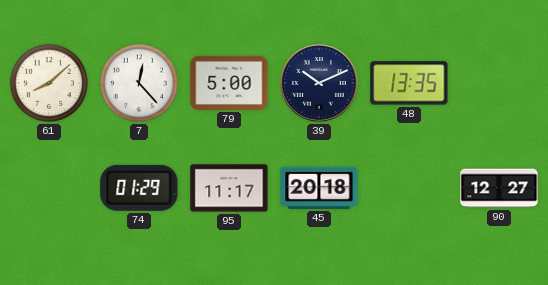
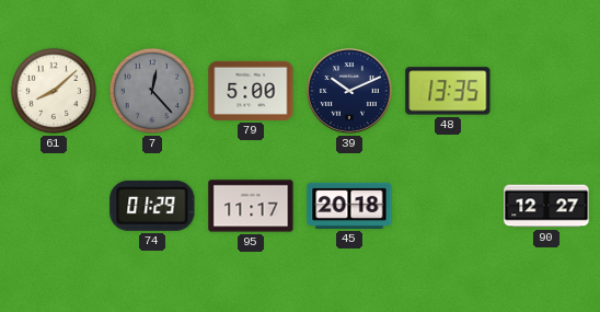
7 dial: white -> grey
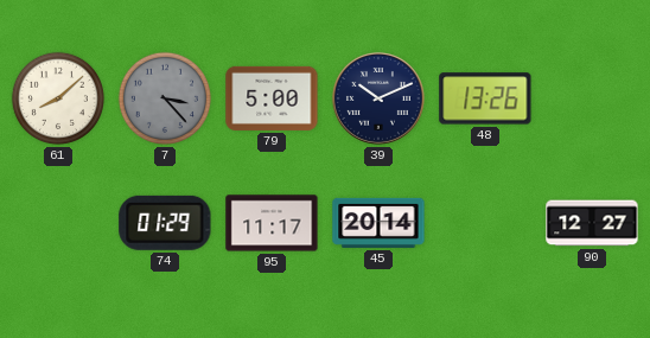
7: 12:23 -> 3:23
48: 13:35 -> 13:26
45: 20:18 -> 20:14
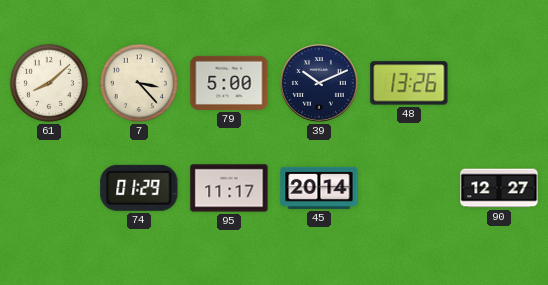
7 dial: grey -> cream
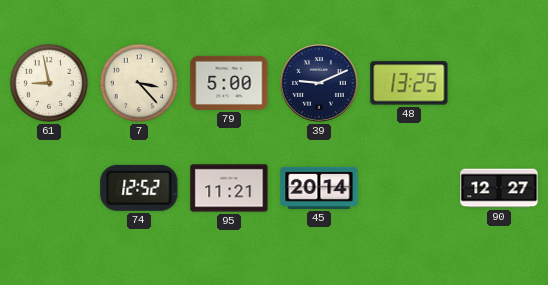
61: 8:08 -> 8:58
39: 10:11 -> 9:11
48: 13:26 -> 13:25
74: 01:29 -> 12:52
95: 11:17 -> 11:21
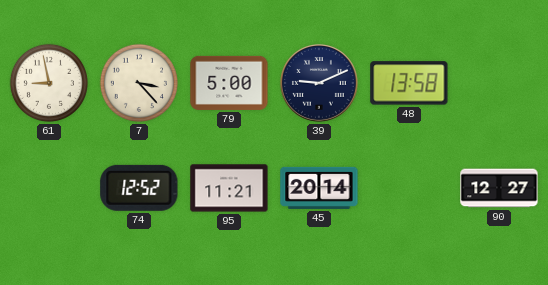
48: 13:25 -> 13:58
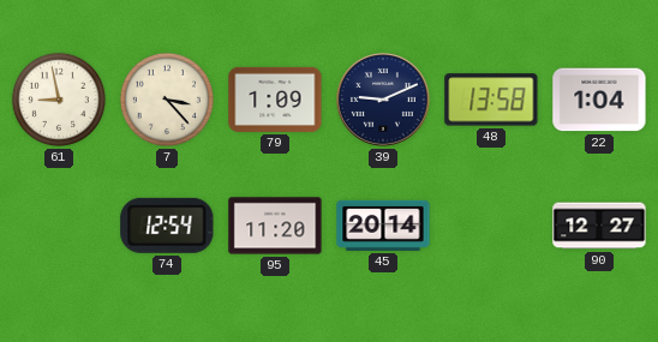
79: 5:00 -> 1:09
22: none -> 1:04
74: 12:52 -> 12:54
95: 11:21 -> 11:20
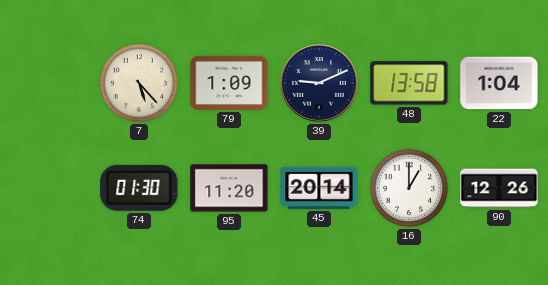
61: 8:58 -> none
7: 3:23 -> 5:23
74: 12:54 -> 01:30
16: none -> 1:00
90: 12:27 -> 12:26
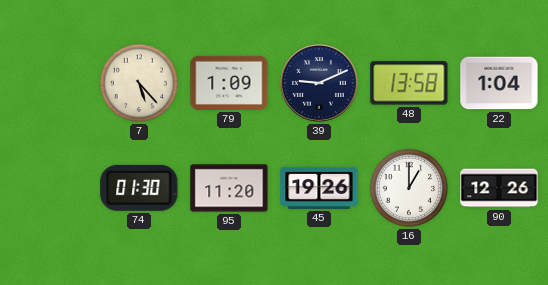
45: 20:14 -> 19:26
